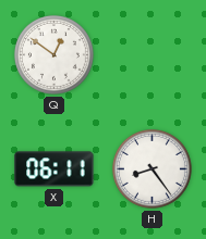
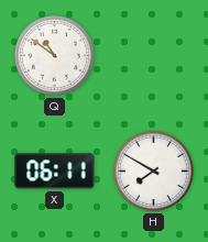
Q: 12:51 -> 10:51
H: 8:24 -> 7:50
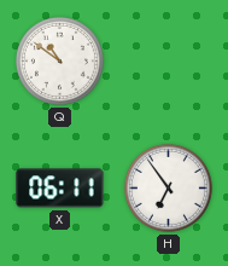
H: 7:50 -> 6:54
